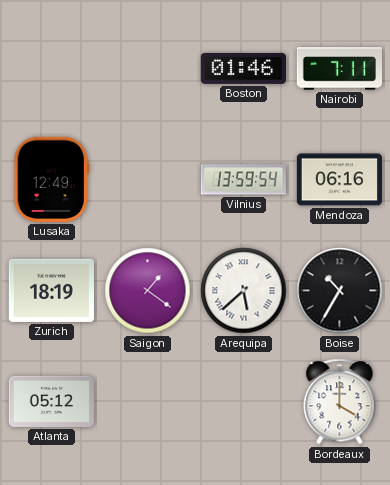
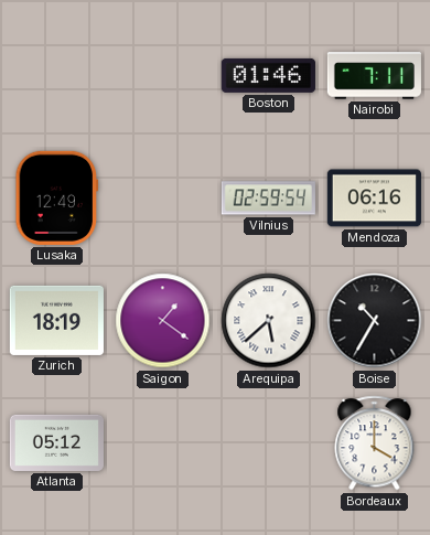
Vilnius: 13:59 -> 02:59
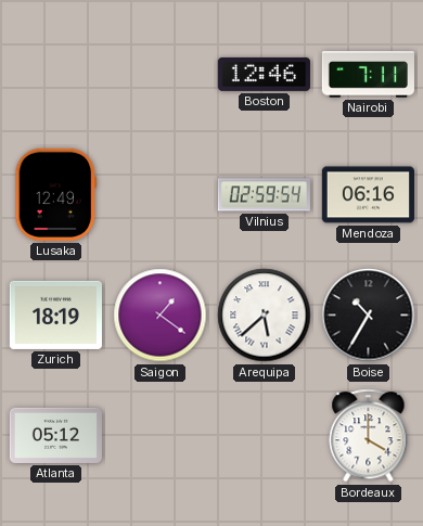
Boston: 01:46 -> 12:46
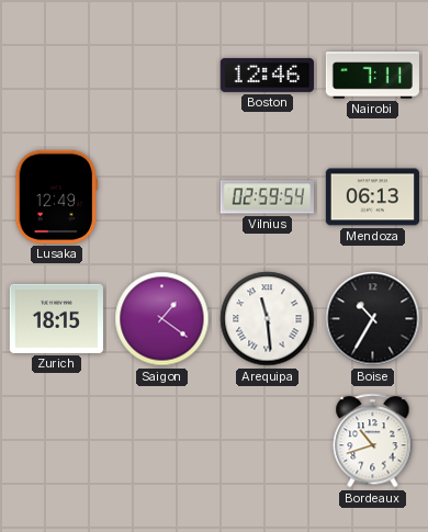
Mendoza: 06:16 -> 06:13
Zurich: 18:19 -> 18:15
Arequipa: 5:38 -> 11:29
Atlanta: 05:12 -> none
Bordeaux: 4:00 -> 10:42
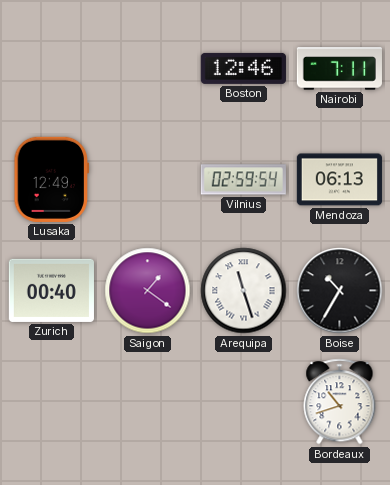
Zurich: 18:15 -> 00:40
Arequipa: 11:29 -> 11:27
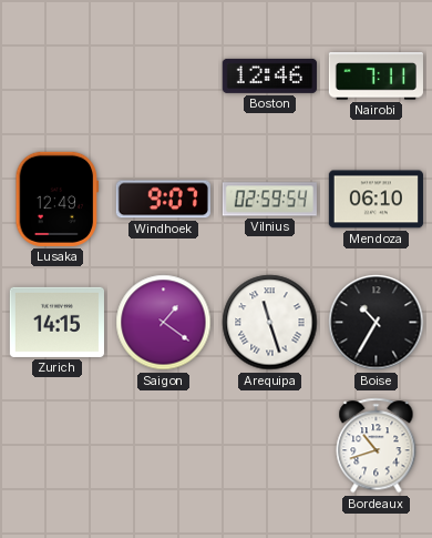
Windhoek: none -> 9:07
Mendoza: 06:13 -> 06:10
Zurich: 00:40 -> 14:15
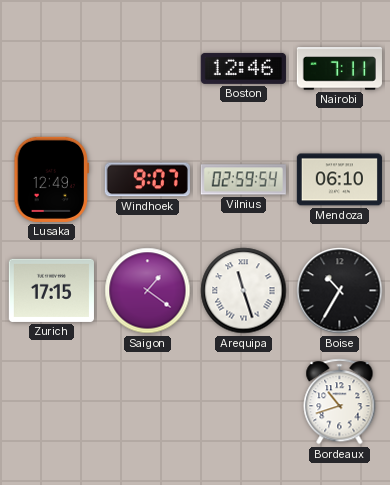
Zurich: 14:15 -> 17:15
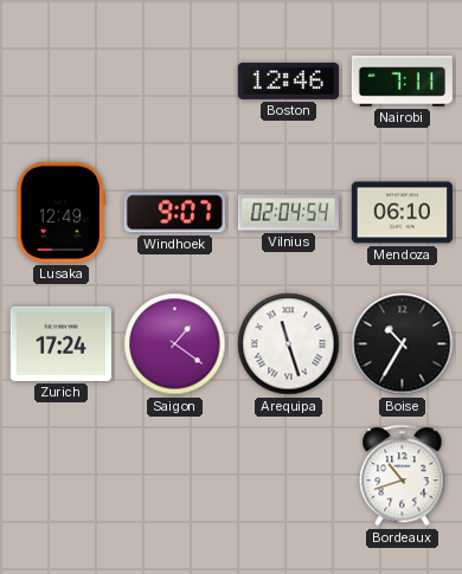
Vilnius: 02:59 -> 02:04
Zurich: 17:15 -> 17:24
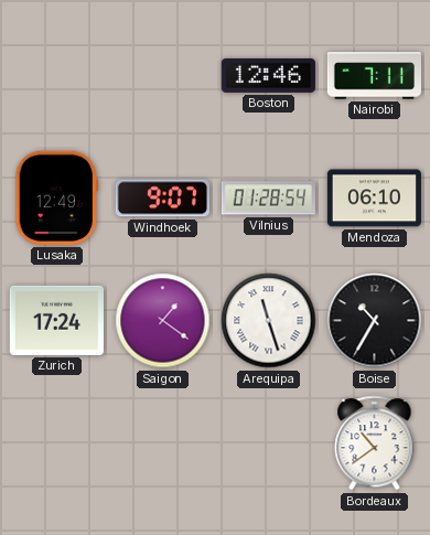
Vilnius: 02:04 -> 01:28
Bordeaux: 10:42 -> 10:39
